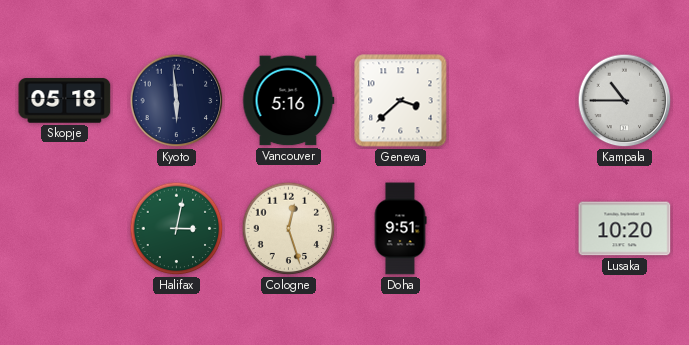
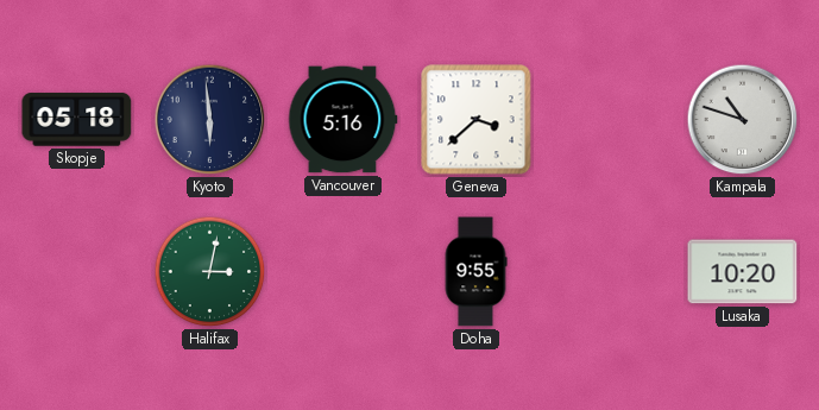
Kampala: 10:45 -> 10:48
Cologne: 12:27 -> none
Doha: 9:51 -> 9:55
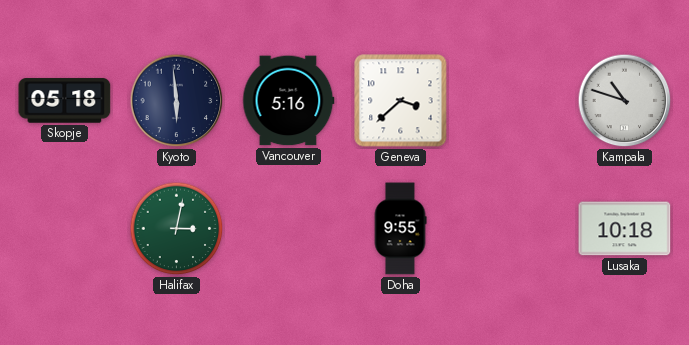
Lusaka: 10:20 -> 10:18
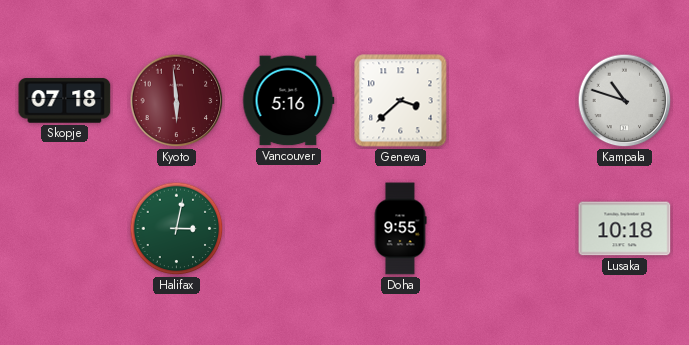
Skopje: 05:18 -> 07:18
Kyoto dial: navy -> burgundy
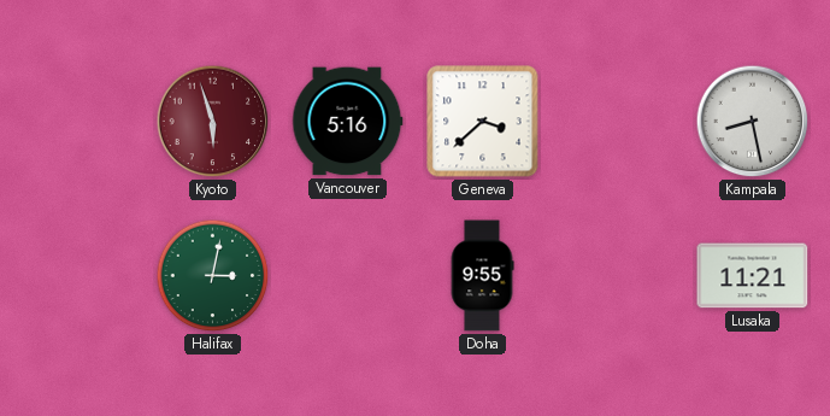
Skopje: 07:18 -> none
Kyoto: 5:59 -> 5:57
Kampala: 10:48 -> 8:28
Lusaka: 10:18 -> 11:21
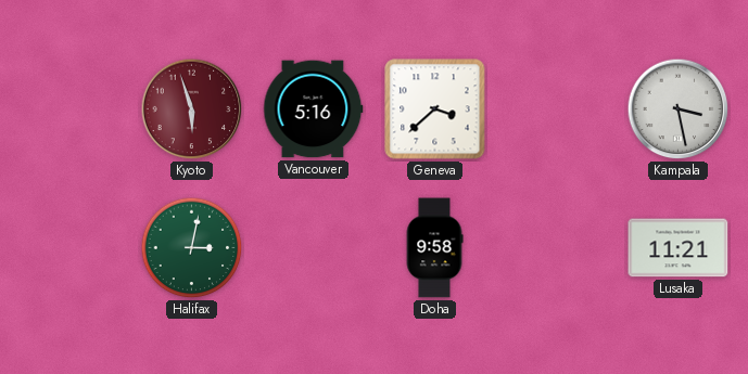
Kampala: 8:28 -> 3:28
Doha: 9:55 -> 9:58
